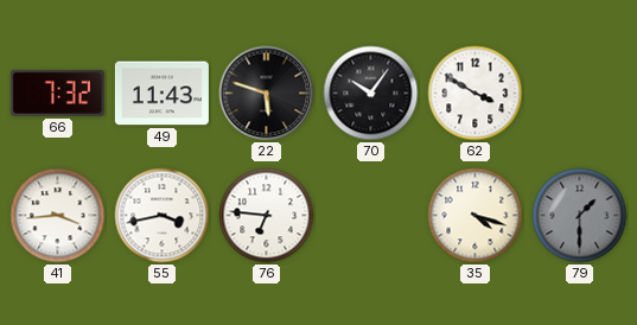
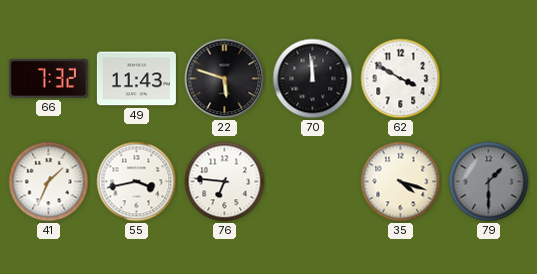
70: 10:06 -> 11:59
41: 3:44 -> 1:34
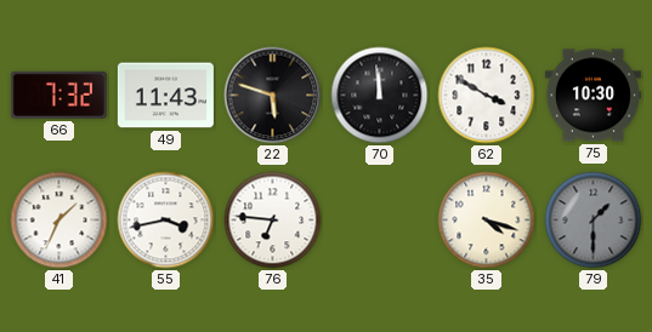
75: none -> 10:30
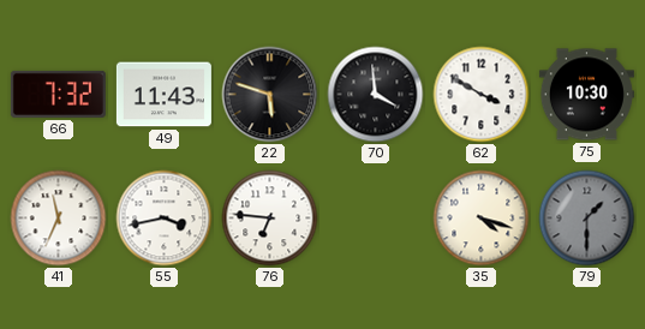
70: 11:59 -> 3:59
41: 1:34 -> 11:34
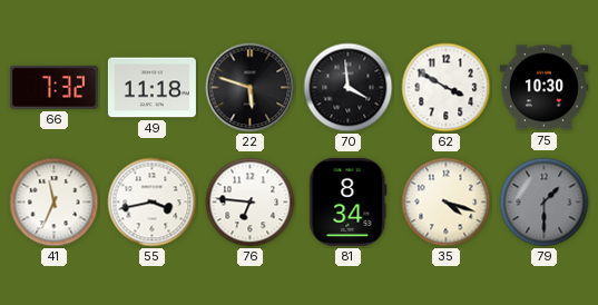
49: 11:43 -> 11:18
81: none -> 8:34
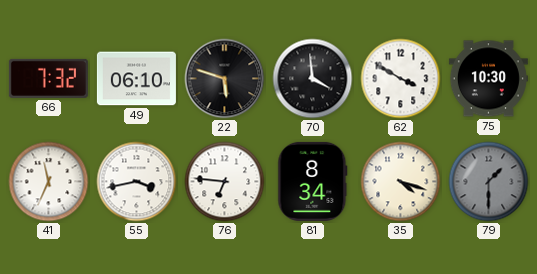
49: 11:18 -> 06:10
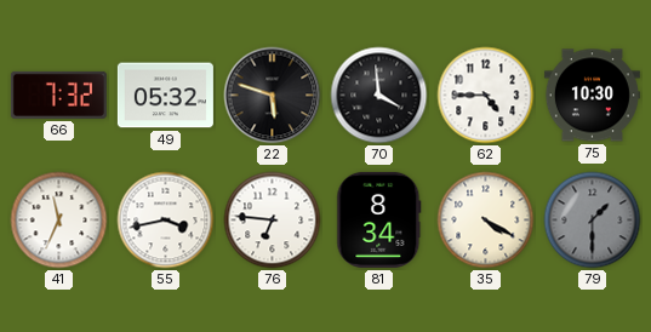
49: 06:10 -> 05:32
62: 3:50 -> 4:45
35: 4:18 -> 4:20
